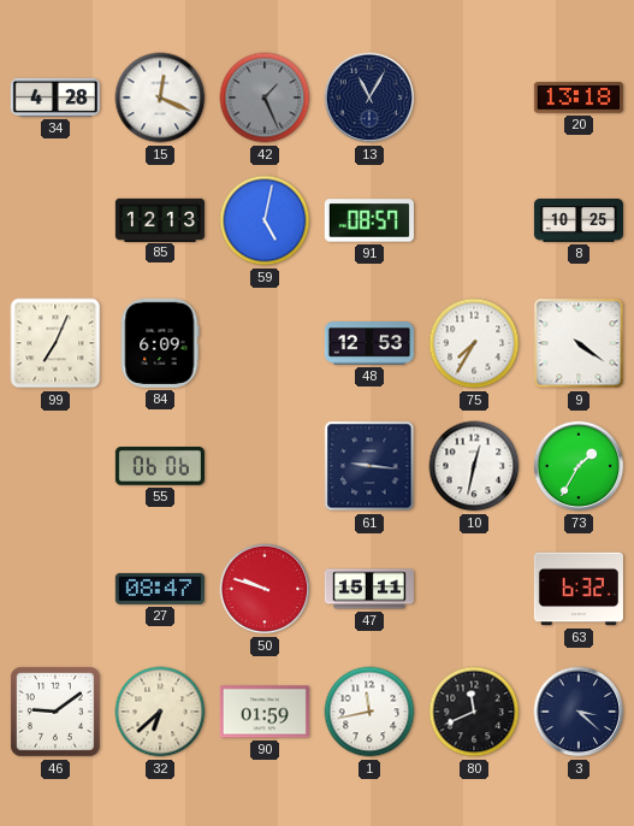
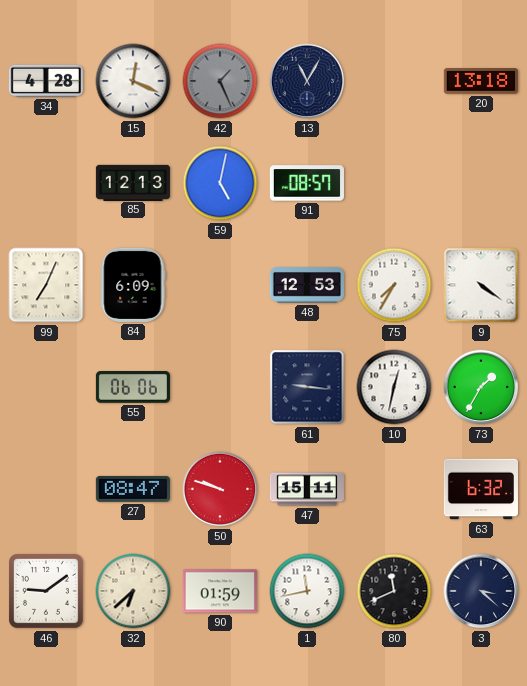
8: 10:25 -> none
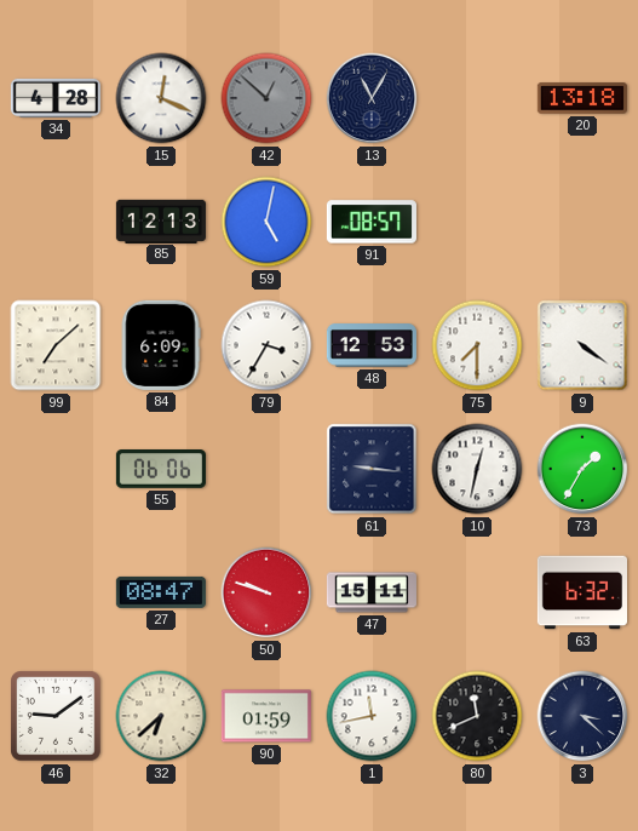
42: 1:26 -> 12:52
99: 7:04 -> 7:08
79: none -> 3:35
75: 7:35 -> 7:30
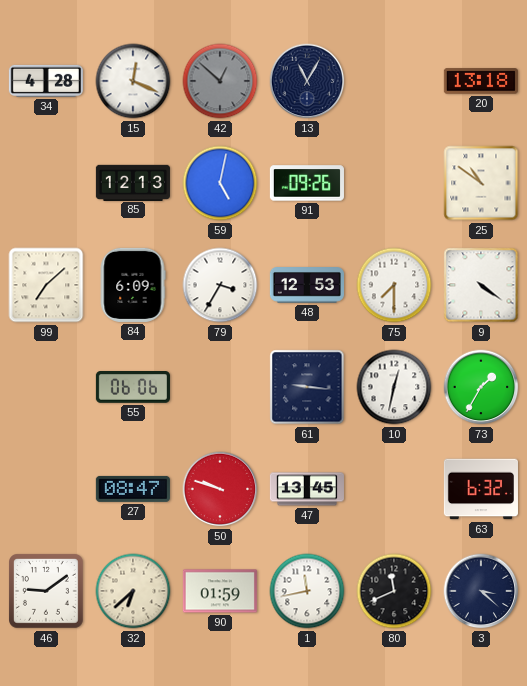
91: 08:57 -> 09:26
25: none -> 10:51
47: 15:11 -> 13:45
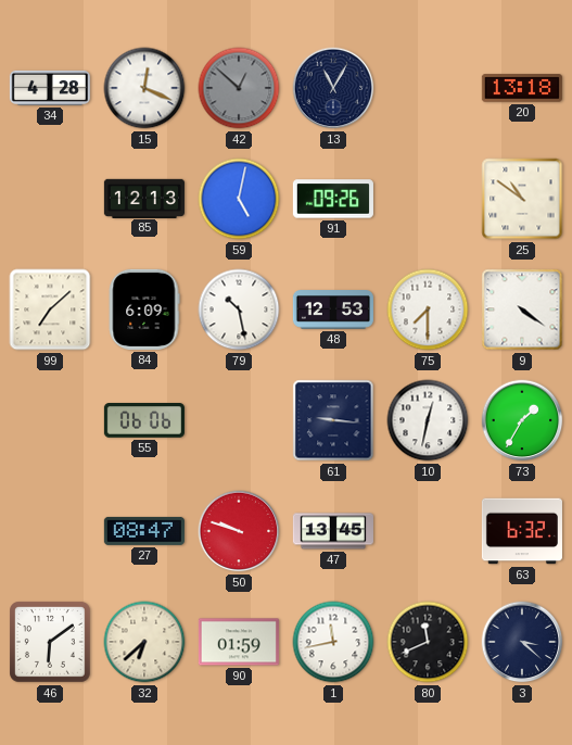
79: 3:35 -> 10:28
46: 9:09 -> 6:09
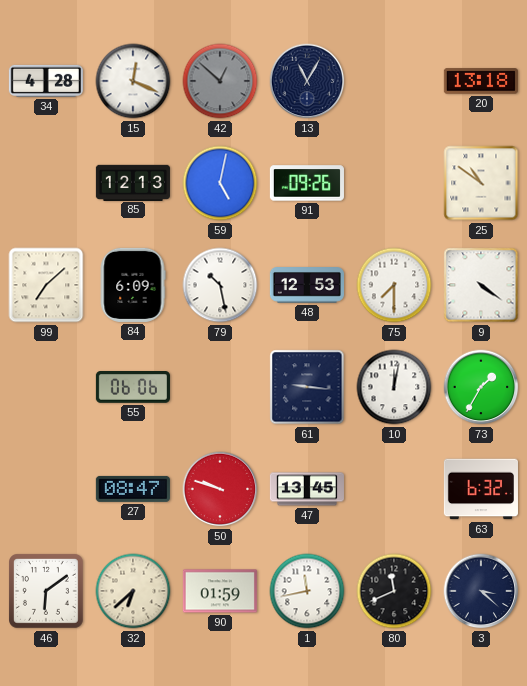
10: 12:32 -> 12:02
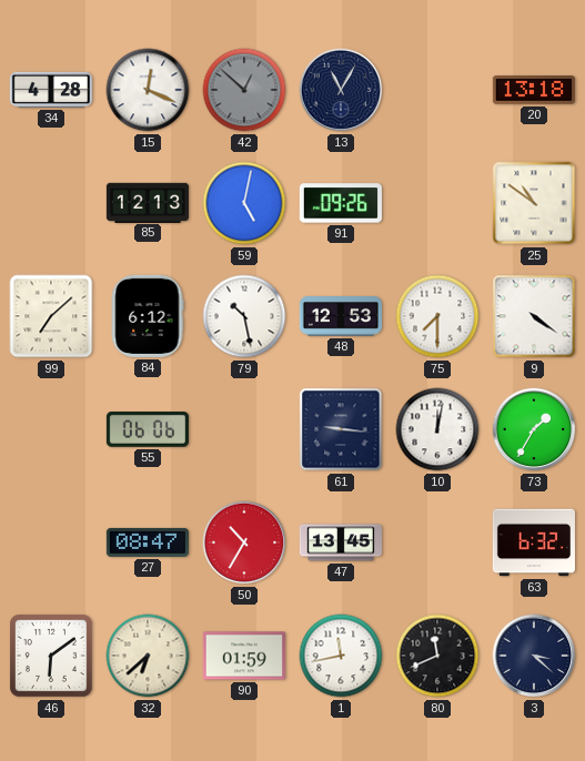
84: 6:09 -> 6:12
50: 9:48 -> 10:35
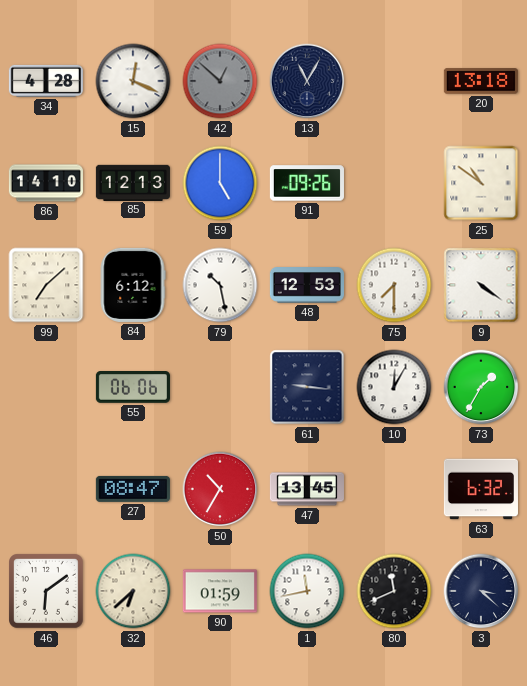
86: none -> 14:10
59: 5:02 -> 5:00
10: 12:02 -> 12:05
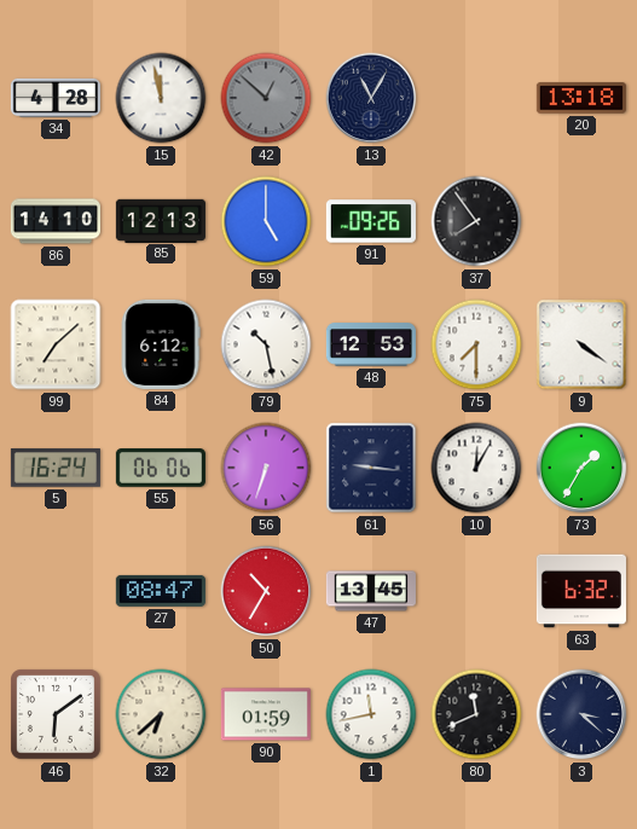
15: 12:19 -> 11:58
37: none -> 7:54
25: 10:51 -> none
5: none -> 16:24
56: none -> 6:33
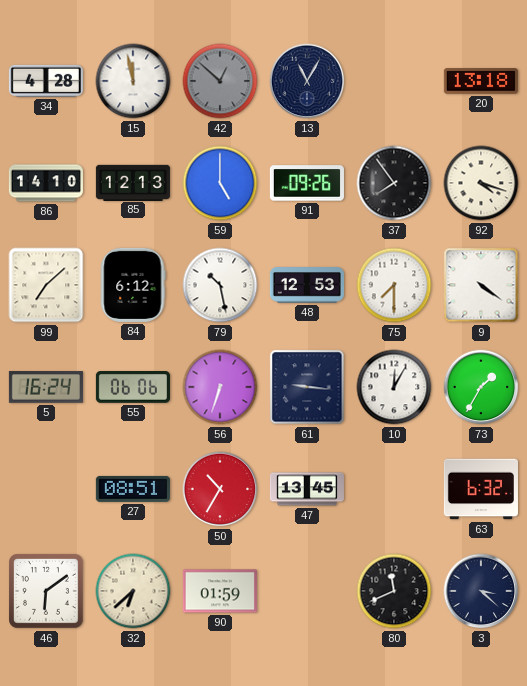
92: none -> 4:18
27: 08:47 -> 08:51
1: 11:43 -> none
